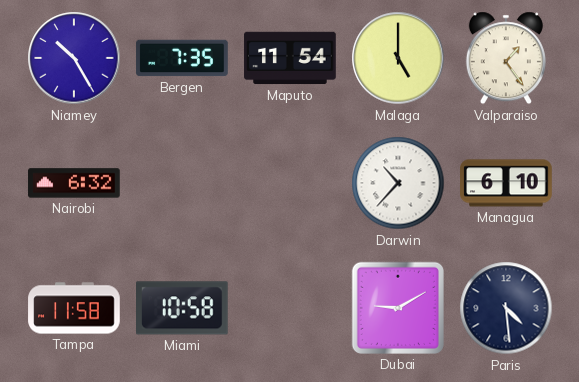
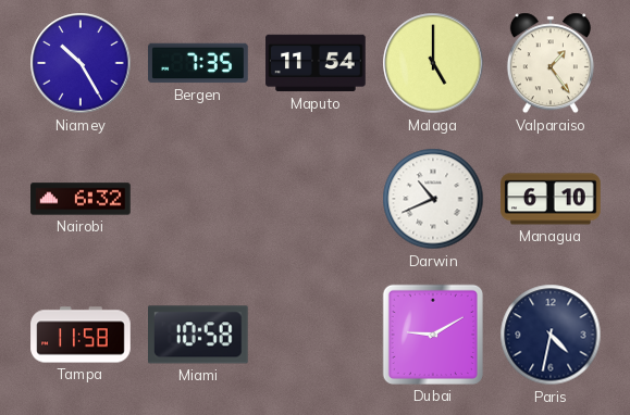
Darwin: 10:37 -> 10:41
Paris: 4:29 -> 4:32
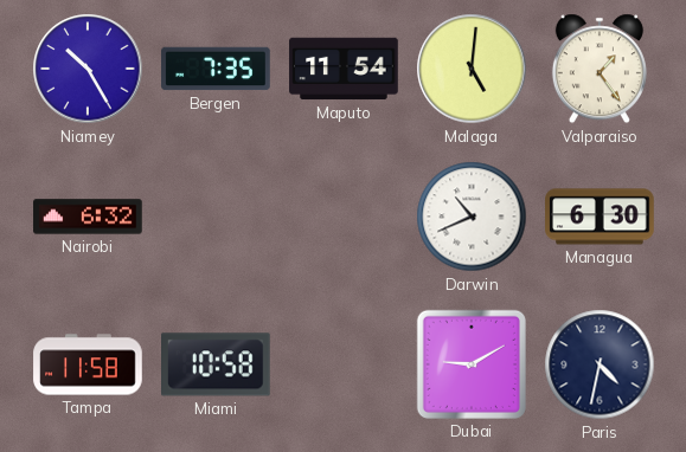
Malaga: 5:00 -> 5:01
Managua: 6:10 -> 6:30
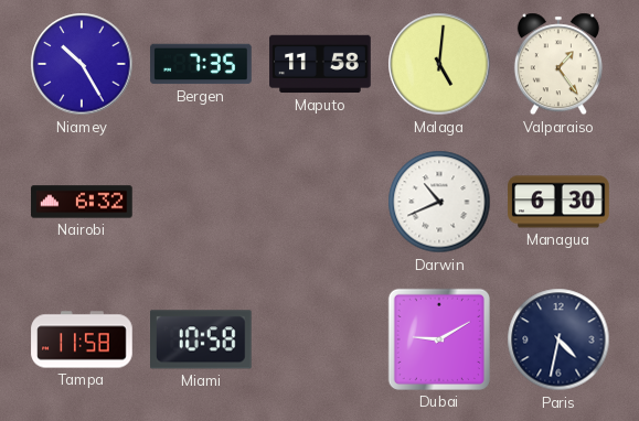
Maputo: 11:54 -> 11:58
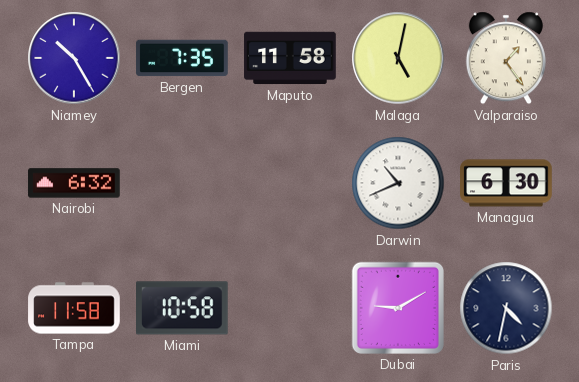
Malaga: 5:01 -> 5:02
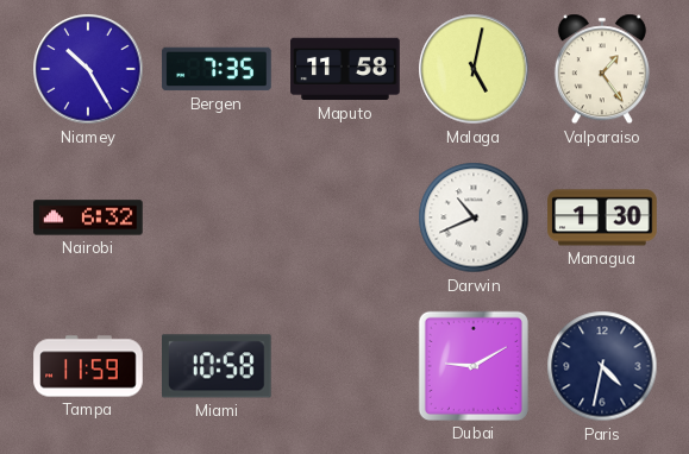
Managua: 6:30 -> 1:30
Tampa: 11:58 -> 11:59
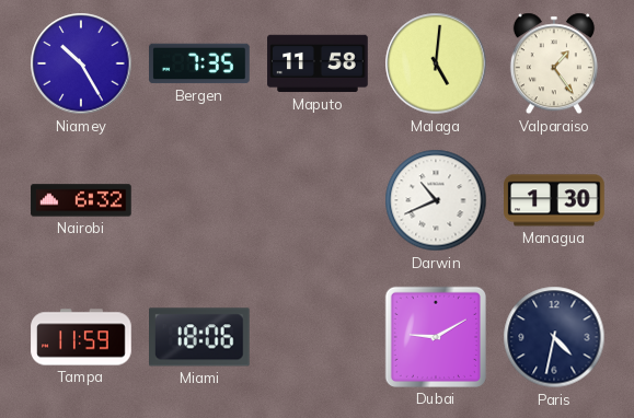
Malaga: 5:02 -> 5:01
Miami: 10:58 -> 18:06
